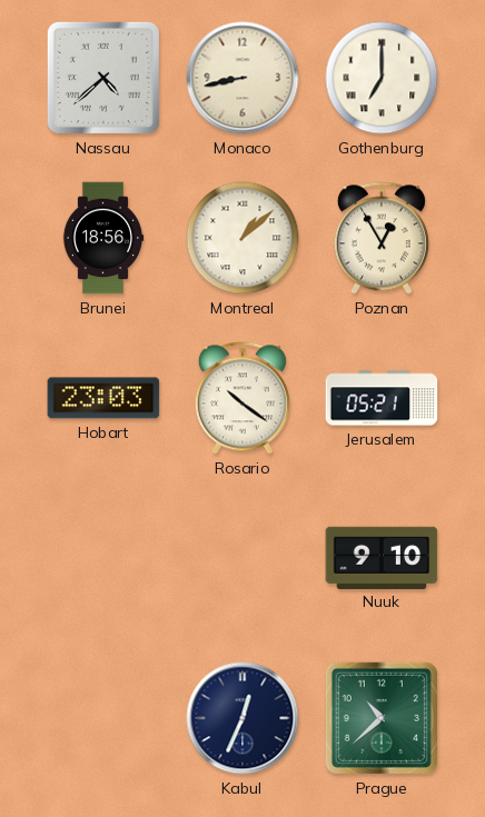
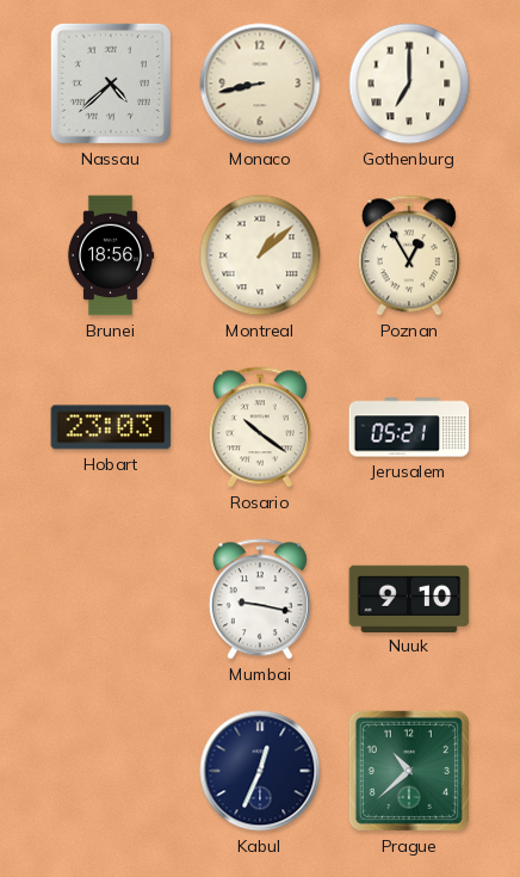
Mumbai: none -> 9:17
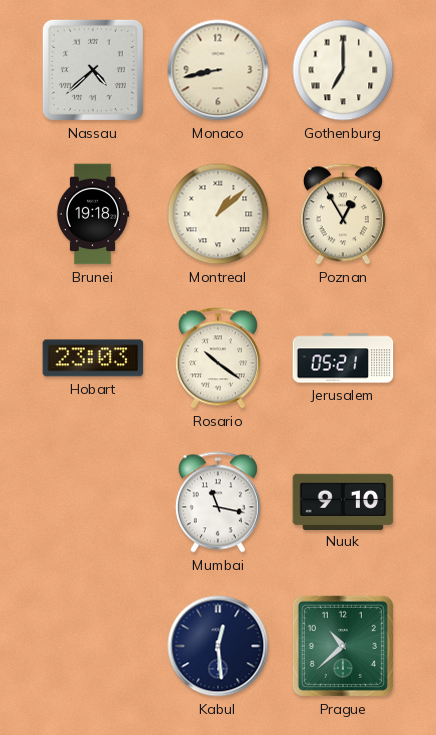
Brunei: 18:56 -> 19:18
Mumbai: 9:17 -> 11:17
Kabul: 12:34 -> 12:29
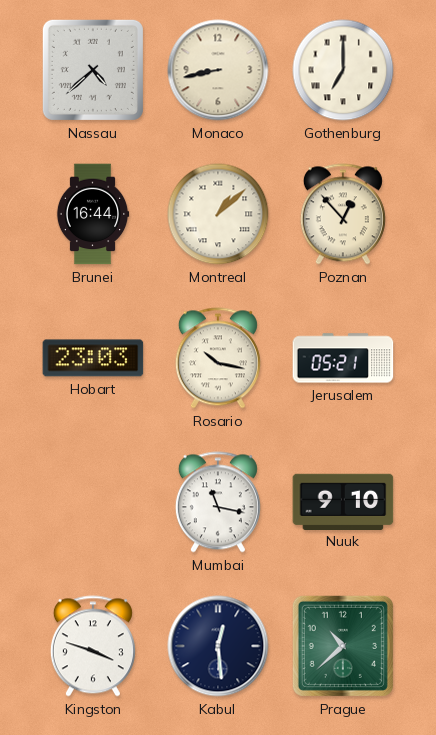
Brunei: 19:18 -> 16:44
Poznan: 12:55 -> 12:53
Rosario: 10:21 -> 10:17
Kingston: none -> 3:48
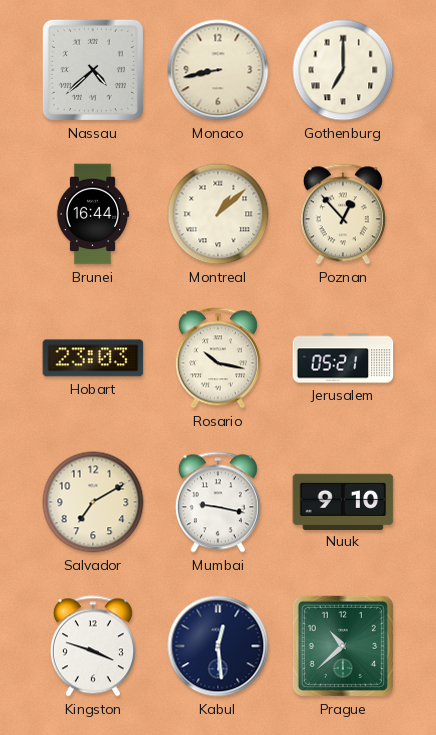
Salvador: none -> 7:10
Mumbai: 11:17 -> 9:17
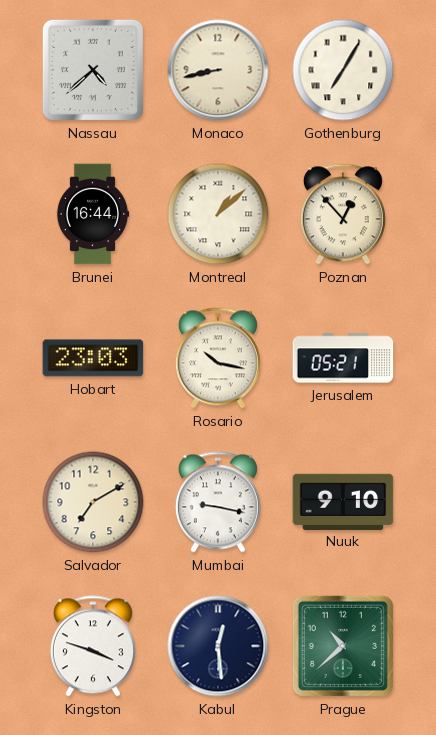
Gothenburg: 7:00 -> 7:05
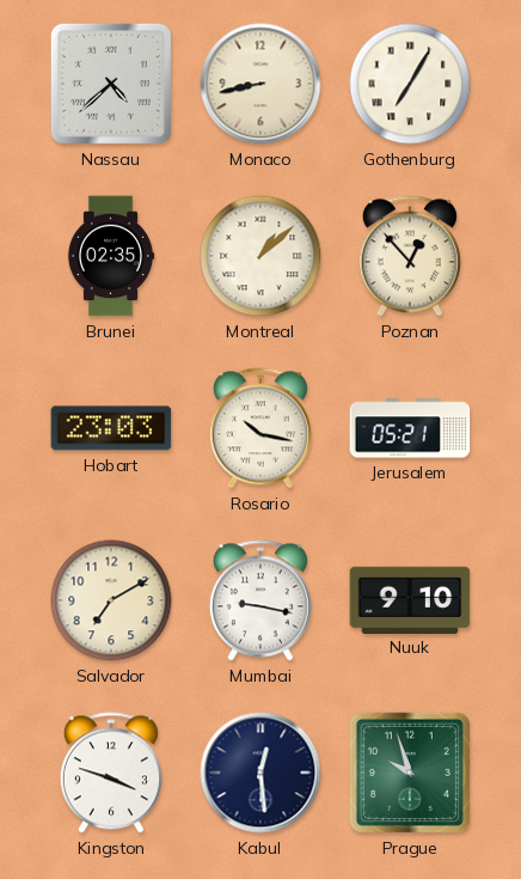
Brunei: 16:44 -> 02:35
Prague: 10:38 -> 9:57
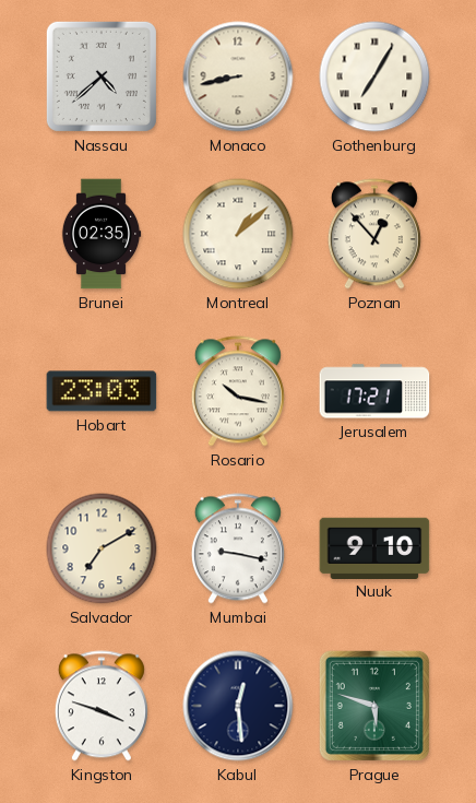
Jerusalem: 05:21 -> 17:21
Prague: 9:57 -> 5:48
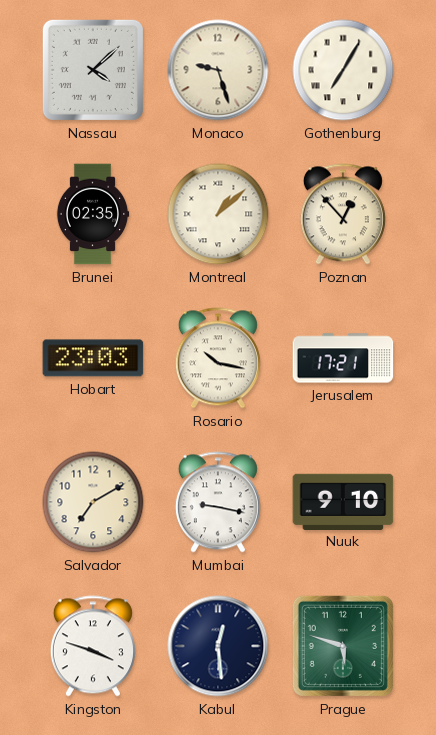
Nassau: 4:38 -> 4:08
Monaco: 8:43 -> 9:27
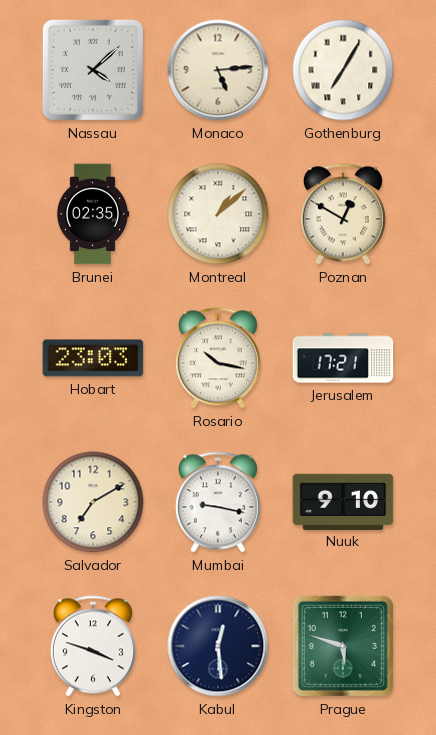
Monaco: 9:27 -> 5:14
Poznan: 12:53 -> 12:50
